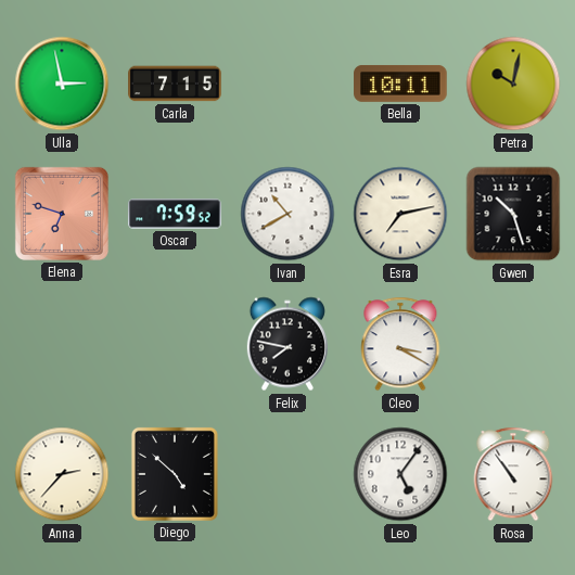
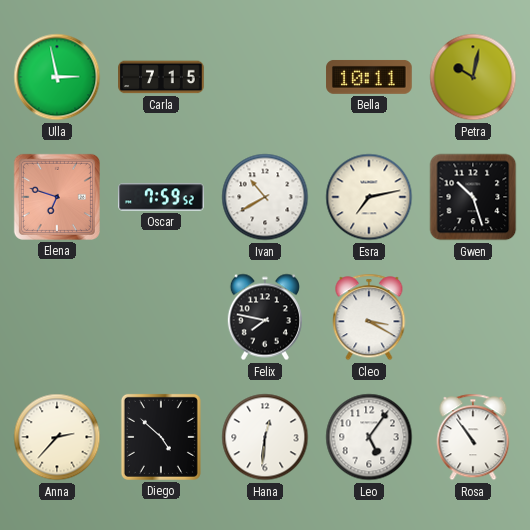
Hana: none -> 12:31
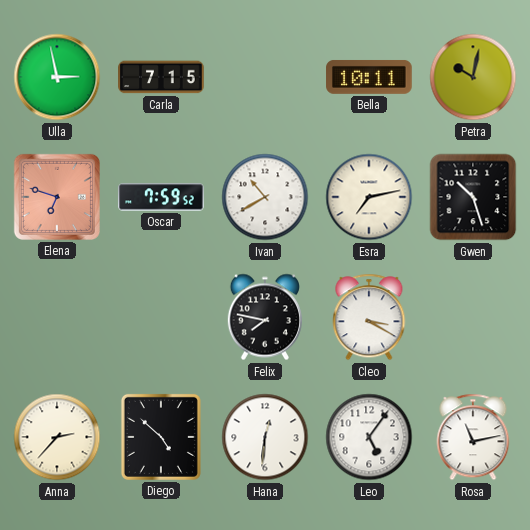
Rosa: 10:54 -> 11:13
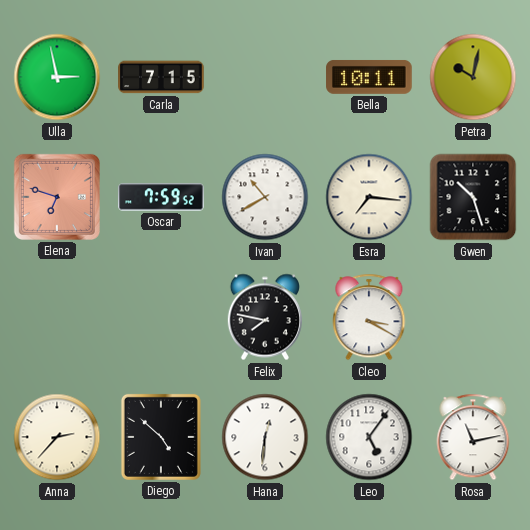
Esra: 7:13 -> 7:16
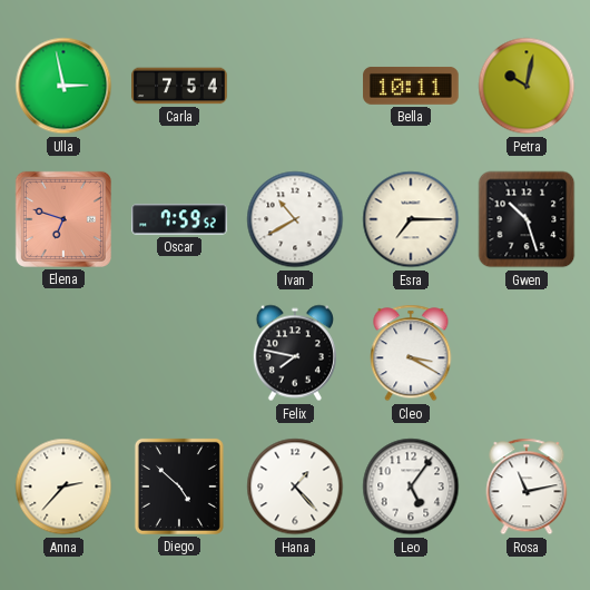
Carla: 7:15 -> 7:54
Esra: 7:16 -> 7:15
Hana: 12:31 -> 1:23
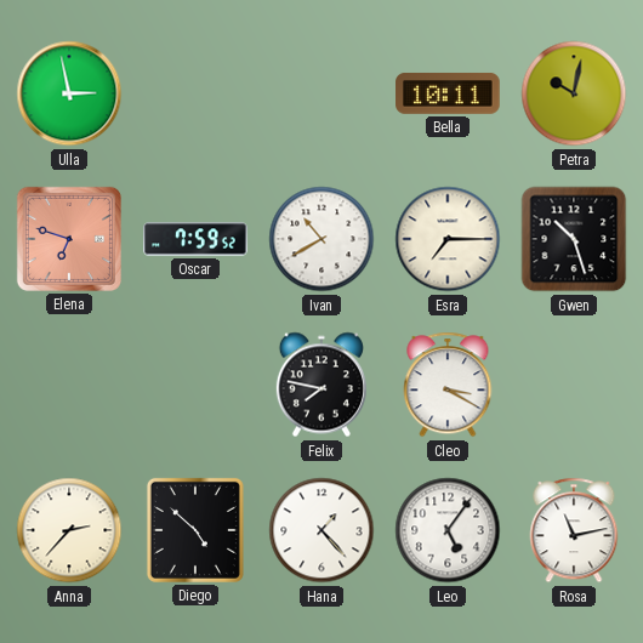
Carla: 7:54 -> none
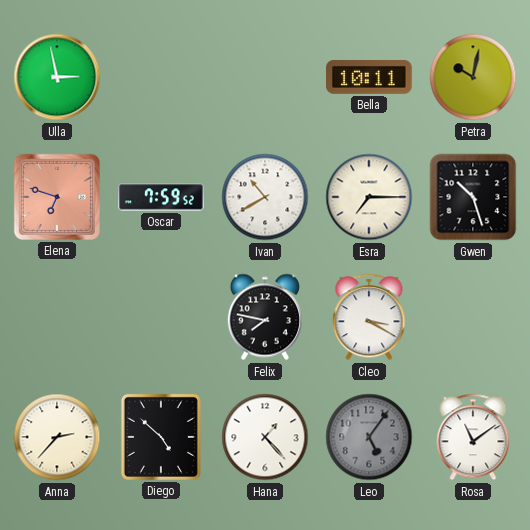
Leo dial: white -> grey
Rosa: 11:13 -> 11:09
